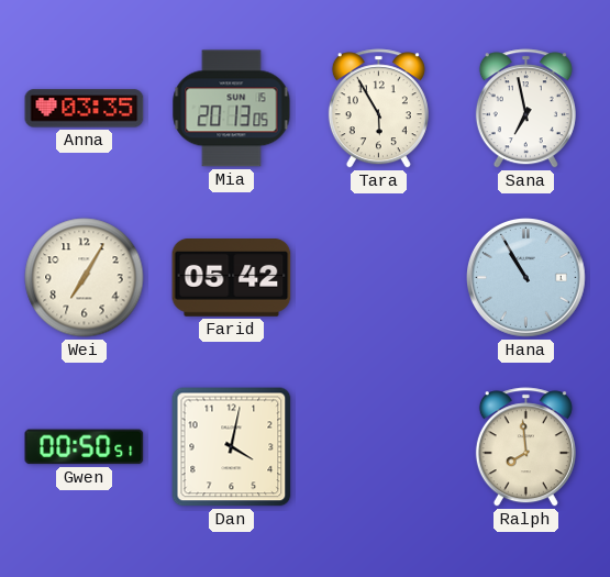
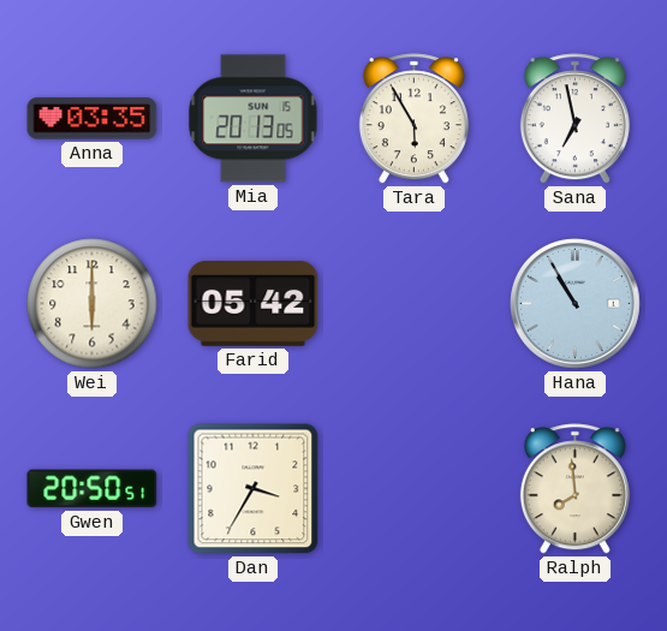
Wei: 7:05 -> 6:00
Gwen: 00:50 -> 20:50
Dan: 4:02 -> 3:35
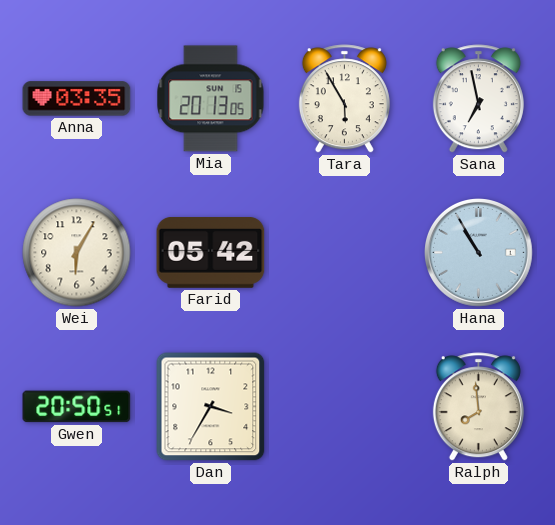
Wei: 6:00 -> 6:05
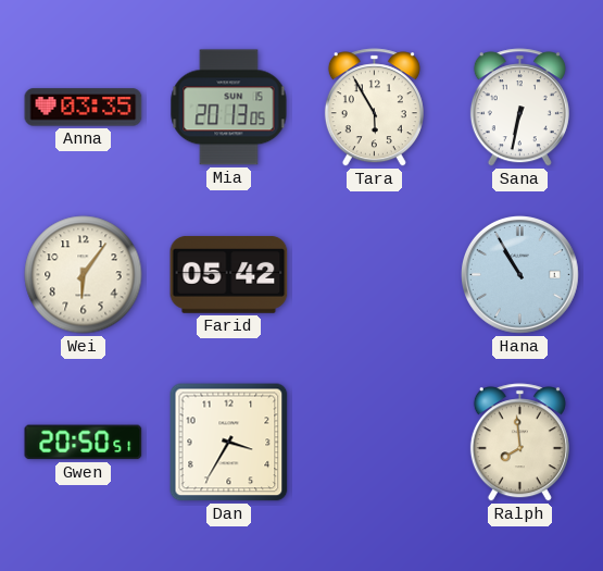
Sana: 6:58 -> 6:32
Wei: 6:05 -> 6:06
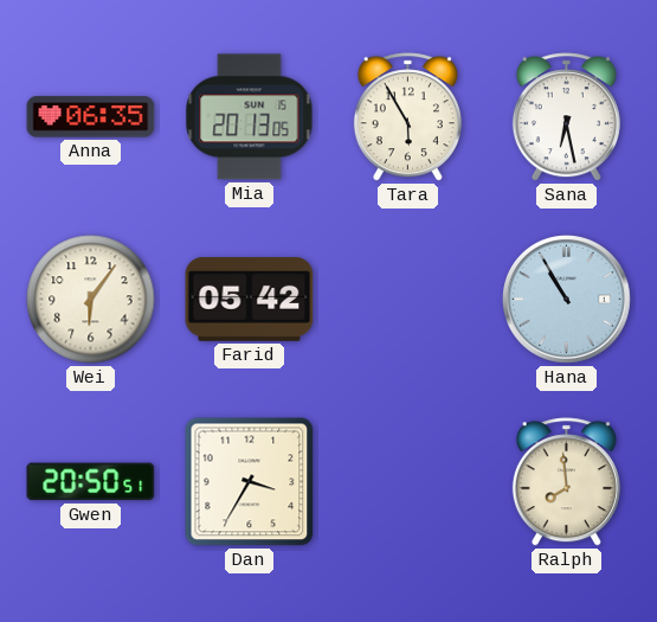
Anna: 03:35 -> 06:35
Sana: 6:32 -> 6:28
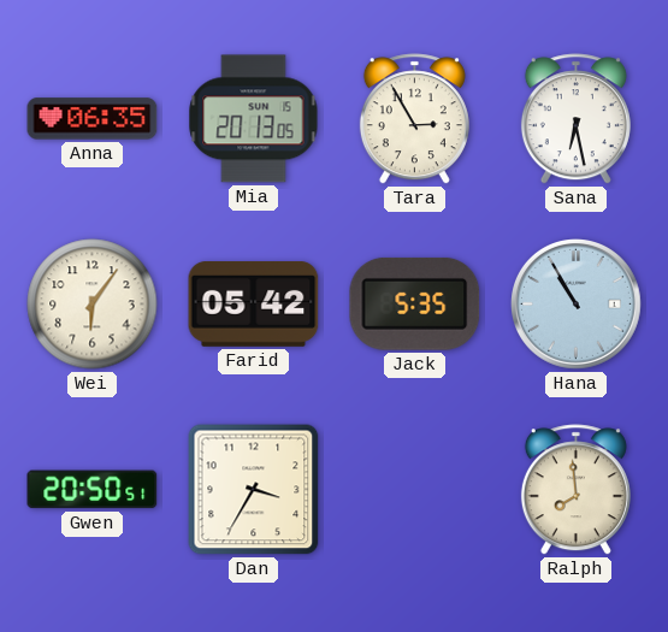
Tara: 5:55 -> 2:55
Jack: none -> 5:35
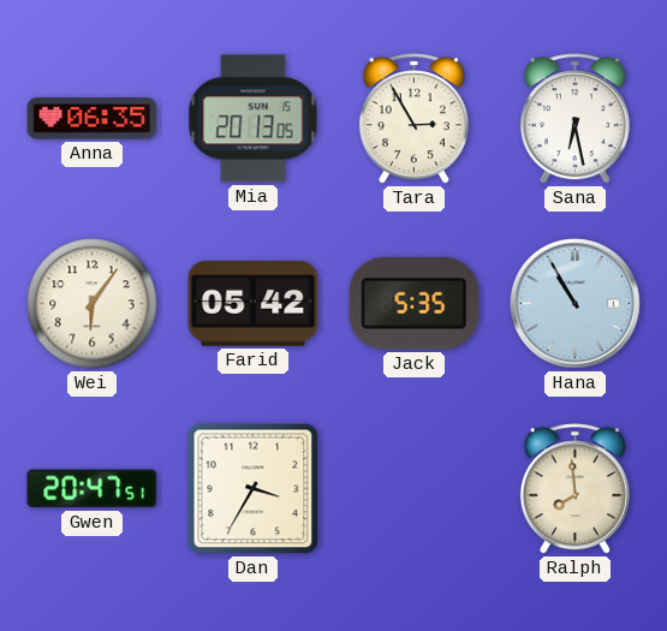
Gwen: 20:50 -> 20:47
